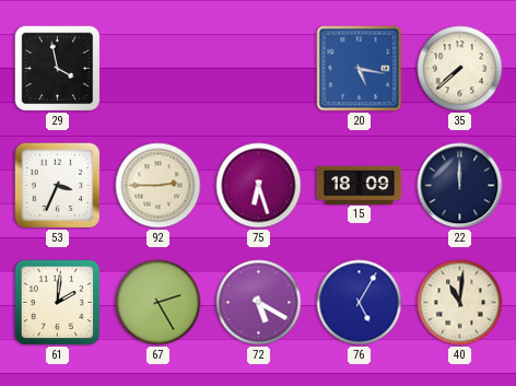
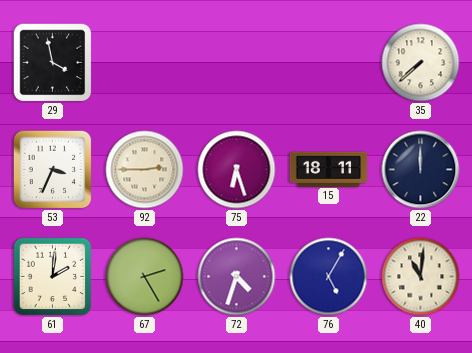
20: 5:17 -> none
15: 18:09 -> 18:11
72: 5:20 -> 4:33
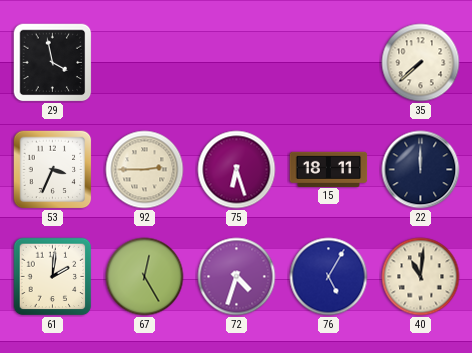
67: 2:25 -> 12:25
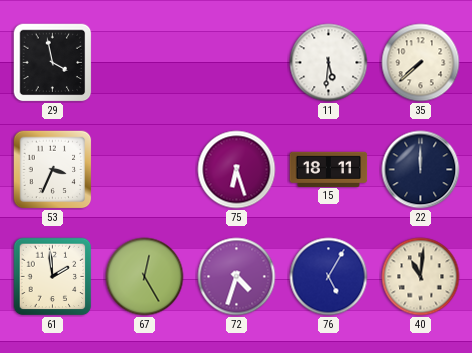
11: none -> 5:31
92: 2:45 -> none
61: 2:01 -> 1:59
